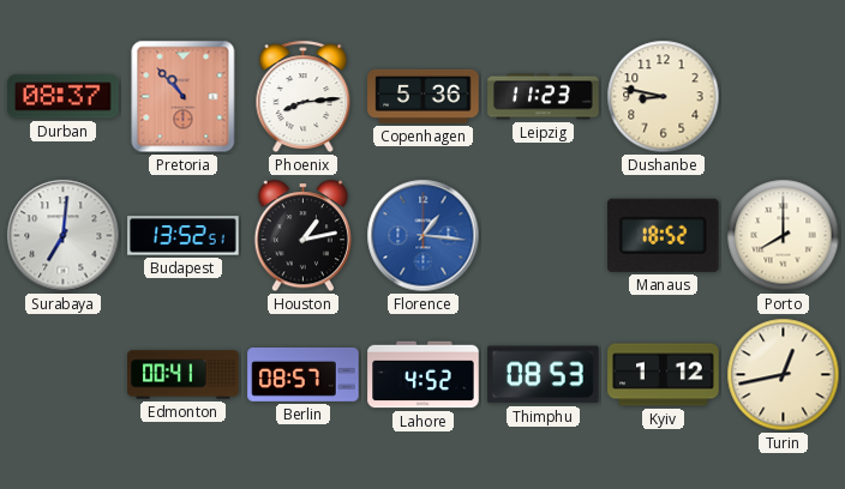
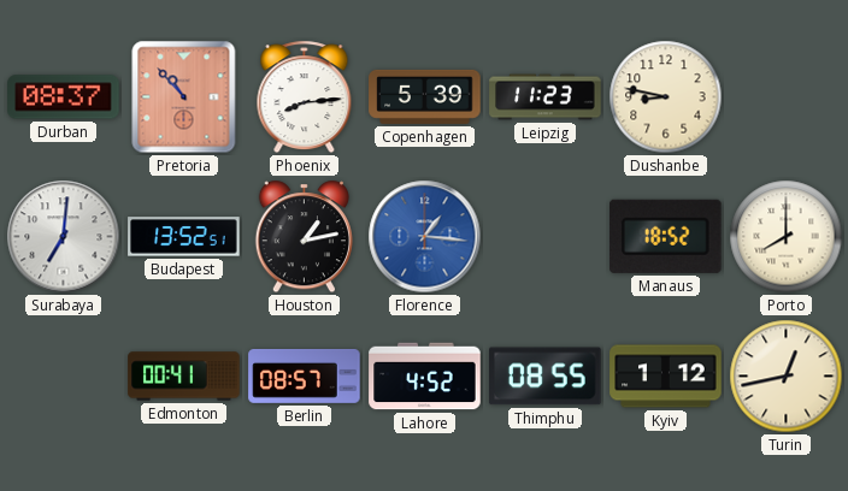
Copenhagen: 5:36 -> 5:39
Thimphu: 08:53 -> 08:55
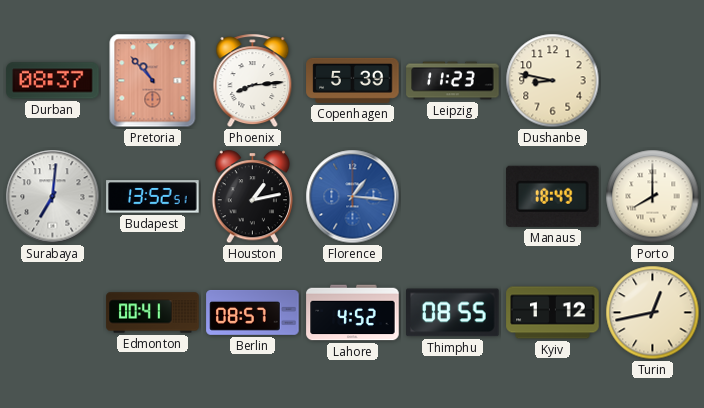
Manaus: 18:52 -> 18:49
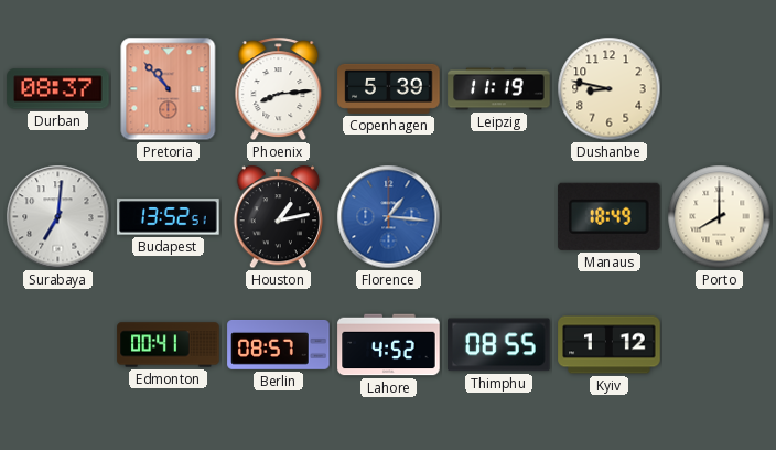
Leipzig: 11:23 -> 11:19
Turin: 12:43 -> none
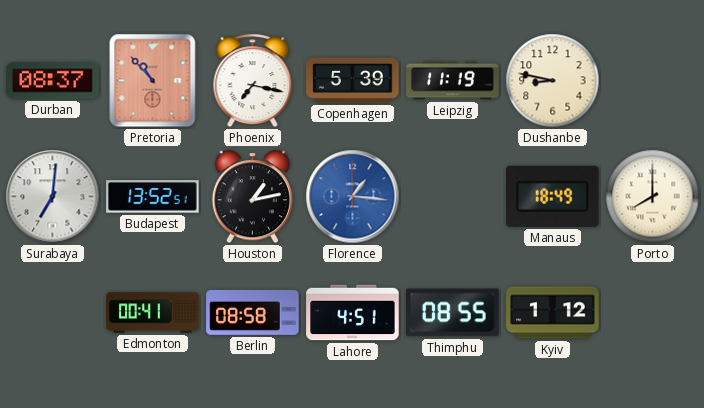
Phoenix: 8:14 -> 7:17
Berlin: 08:57 -> 08:58
Lahore: 4:52 -> 4:51
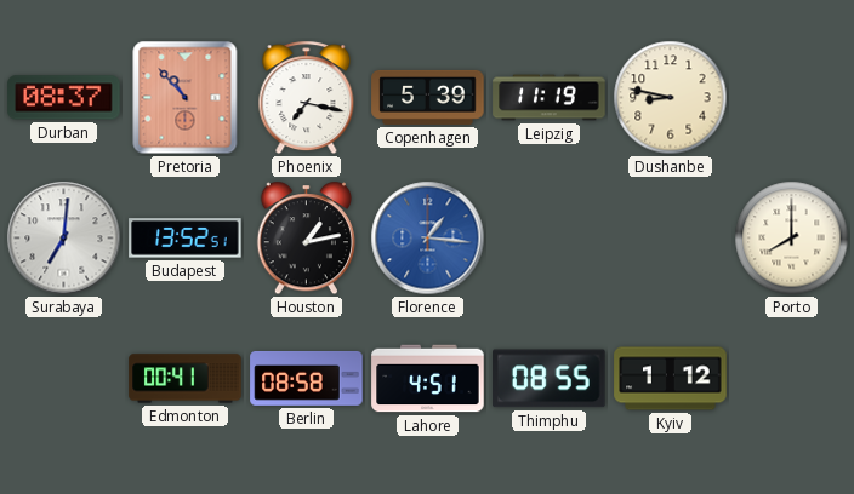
Manaus: 18:49 -> none
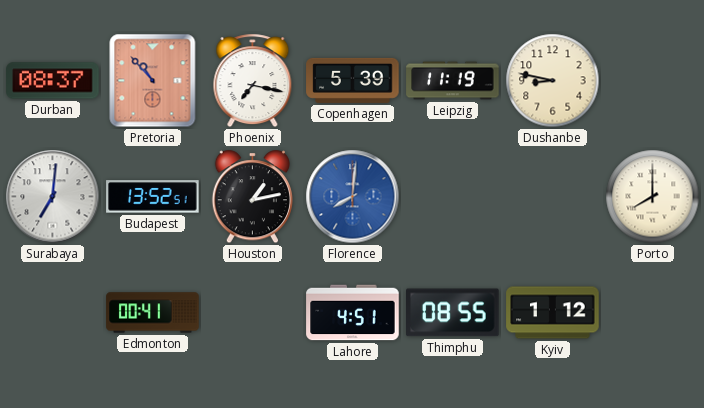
Florence: 1:16 -> 8:01
Berlin: 08:58 -> none
